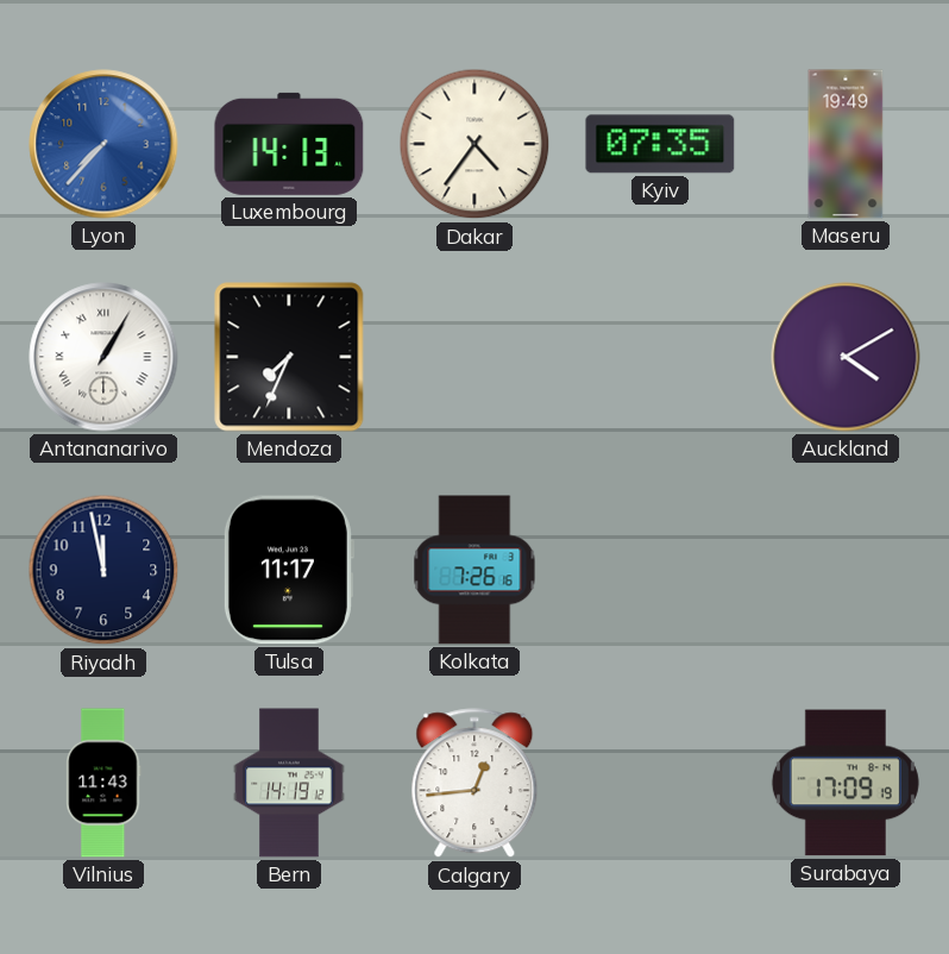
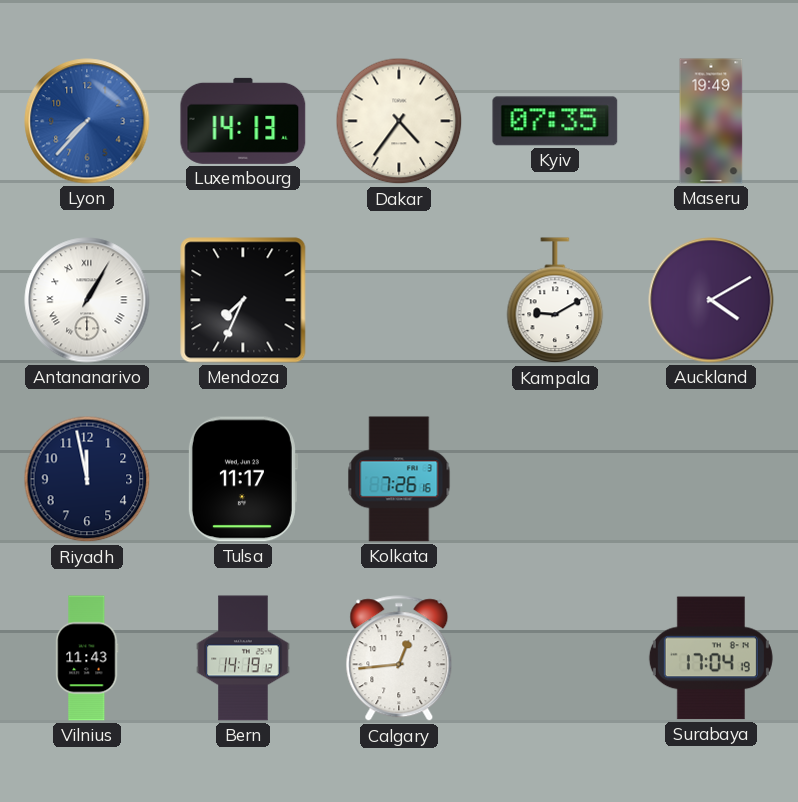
Kampala: none -> 9:10
Surabaya: 17:09 -> 17:04
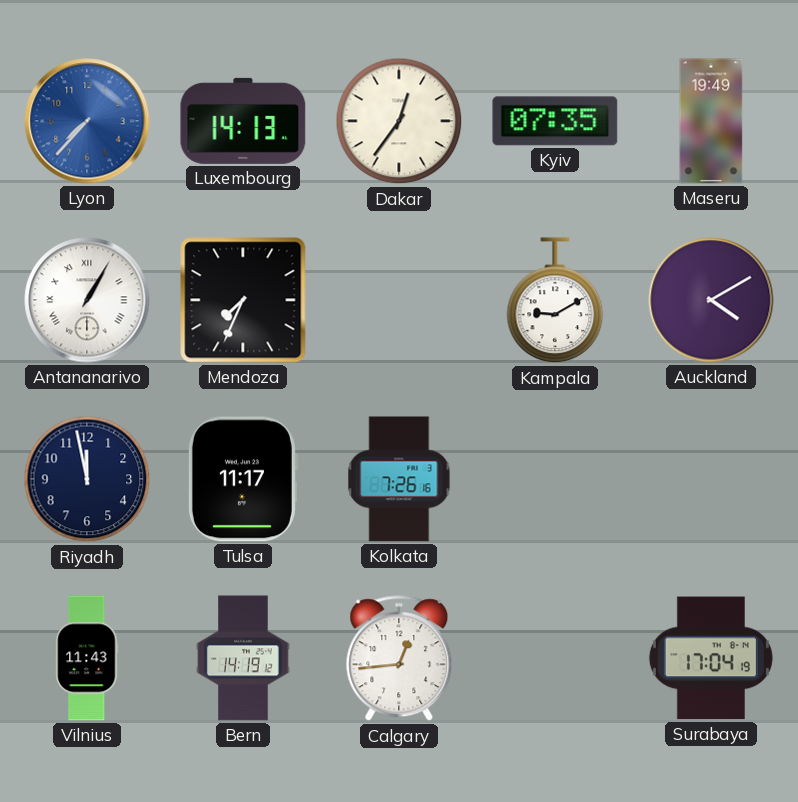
Dakar: 4:36 -> 12:36
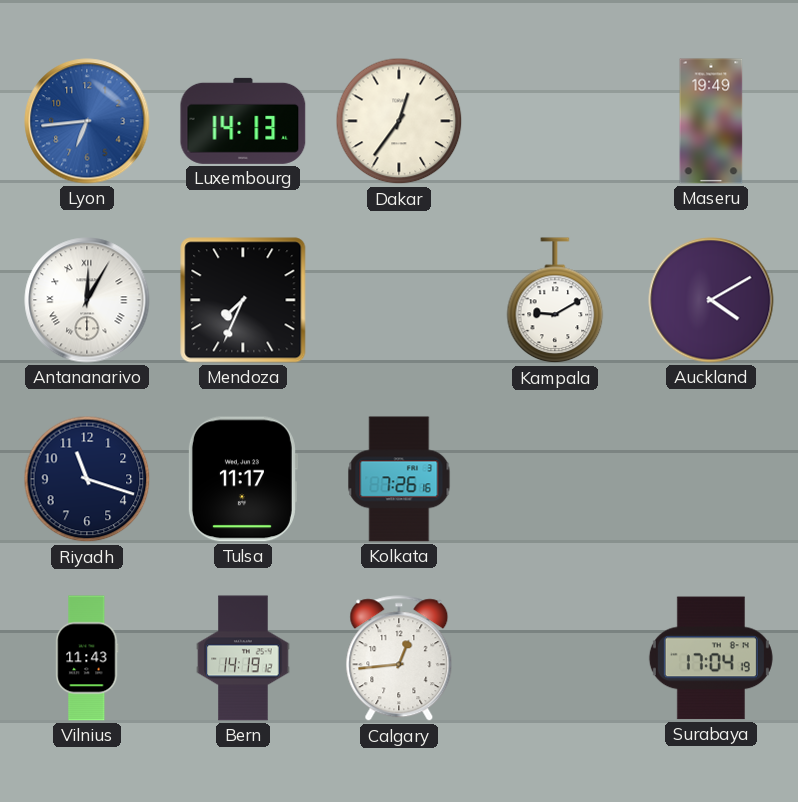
Lyon: 7:37 -> 6:44
Kyiv: 07:35 -> none
Antananarivo: 1:05 -> 12:05
Riyadh: 11:58 -> 11:18
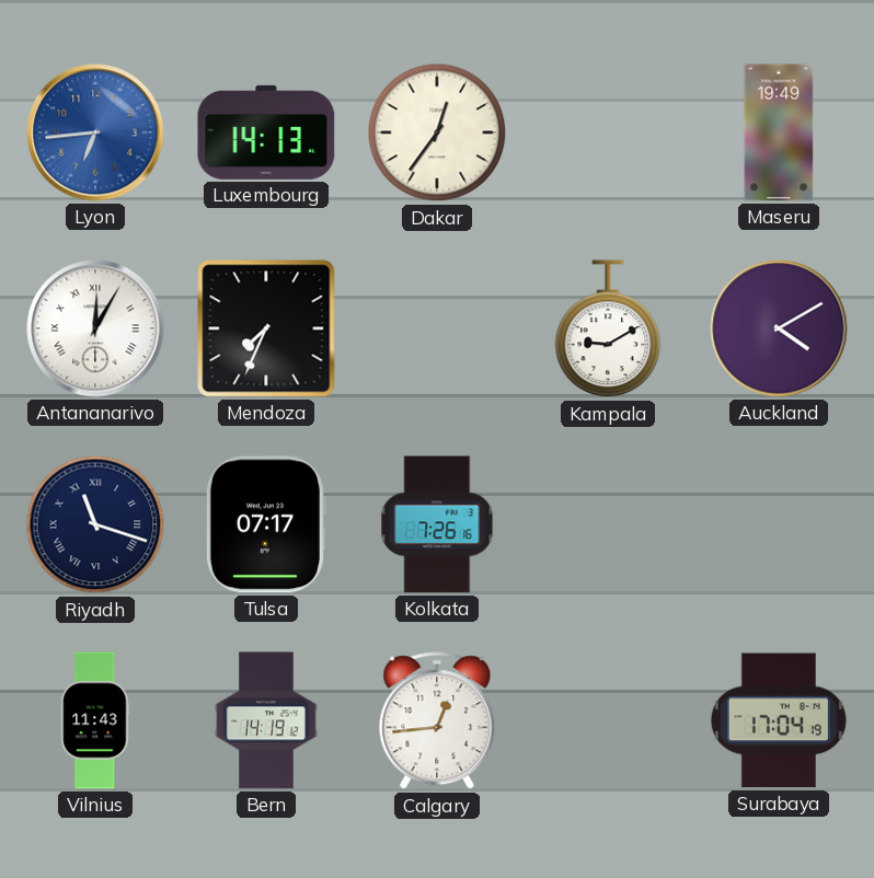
Riyadh numerals: Arabic -> Roman
Tulsa: 11:17 -> 07:17
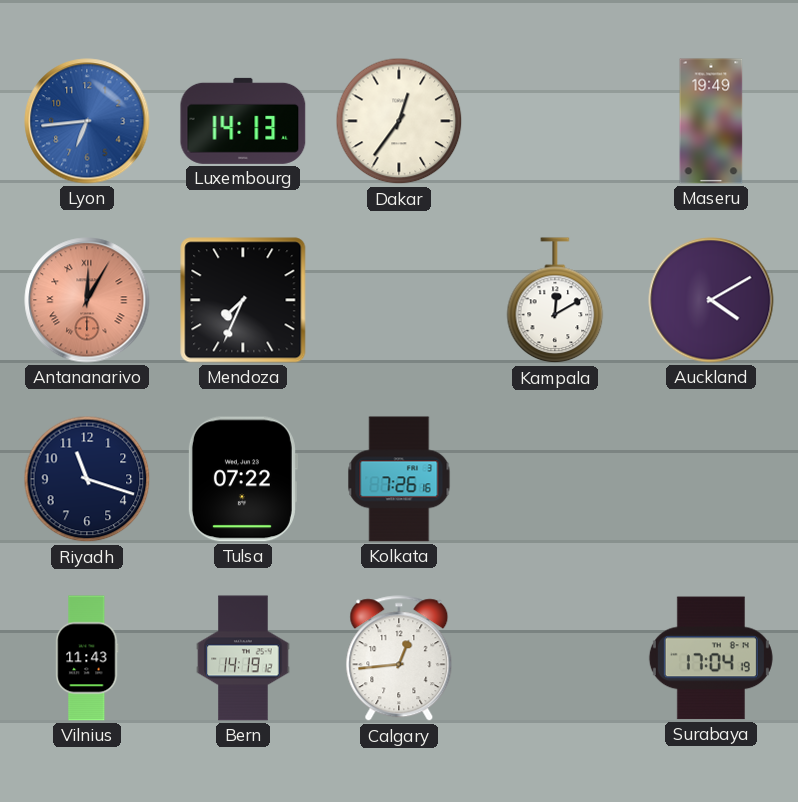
Antananarivo dial: white -> salmon
Kampala: 9:10 -> 12:10
Riyadh numerals: Roman -> Arabic
Tulsa: 07:17 -> 07:22
